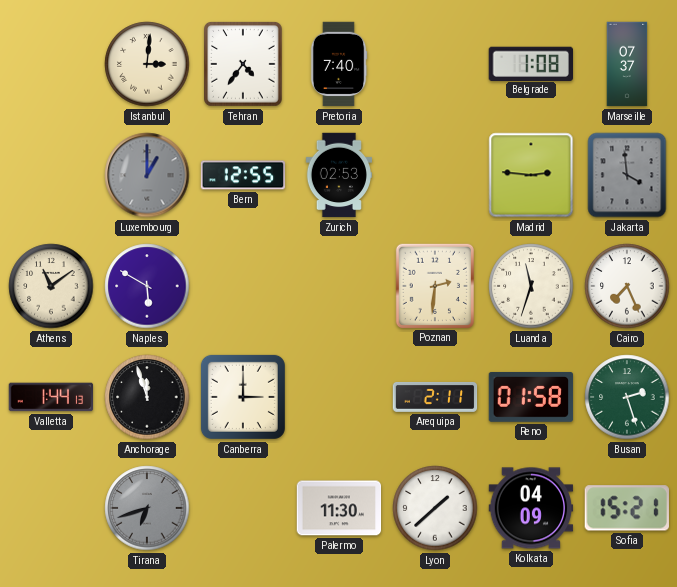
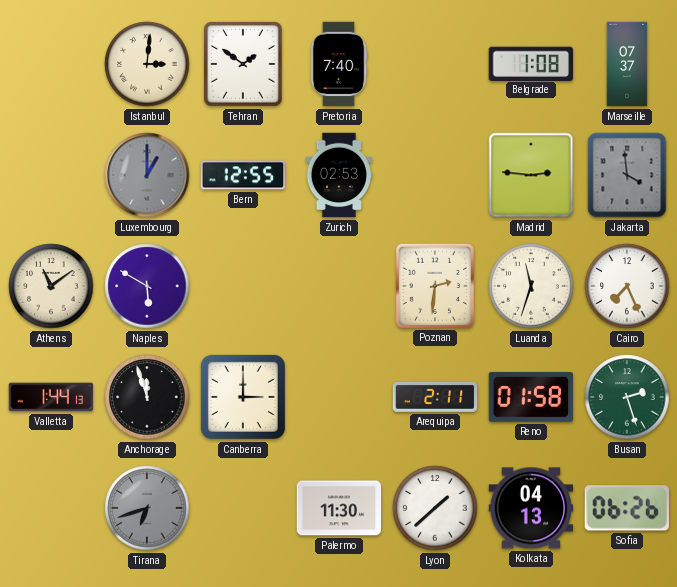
Tehran: 4:36 -> 1:51
Kolkata: 04:09 -> 04:13
Sofia: 15:21 -> 06:26
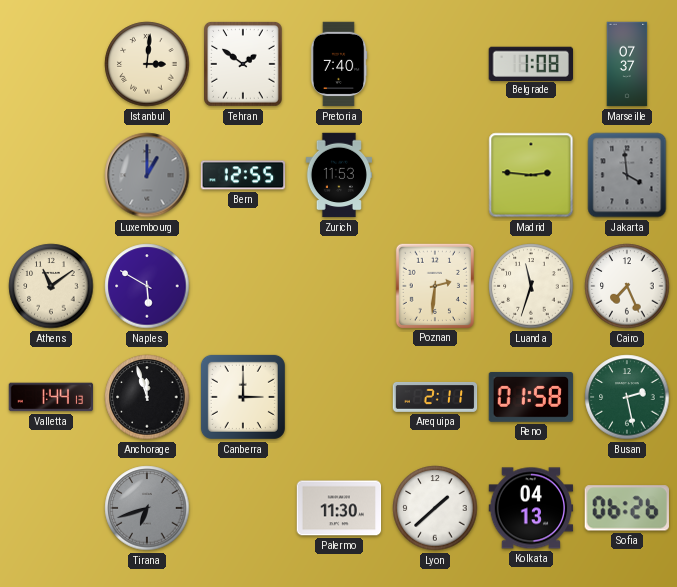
Zurich: 02:53 -> 11:53
Busan: 2:27 -> 2:28
